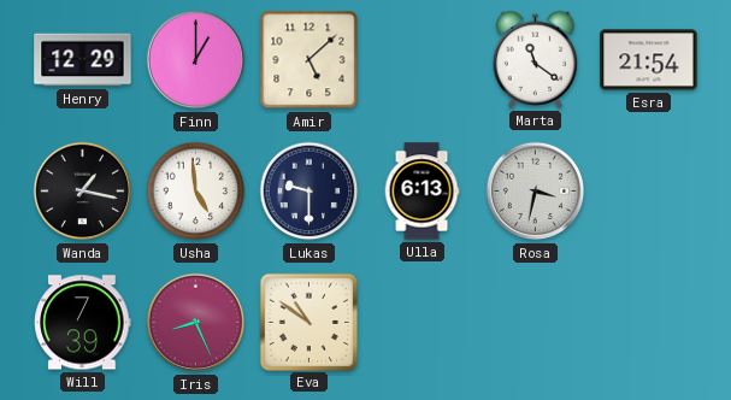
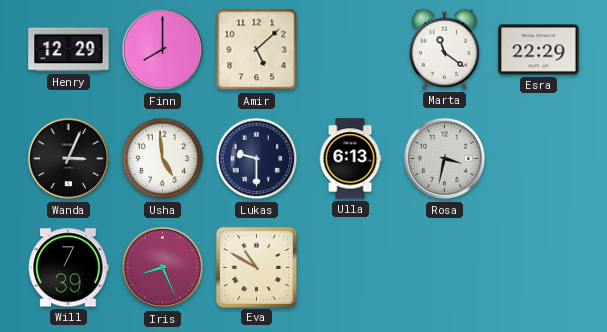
Finn: 1:00 -> 8:00
Esra: 21:54 -> 22:29
Wanda: 1:17 -> 3:04
Eva: 10:51 -> 10:50
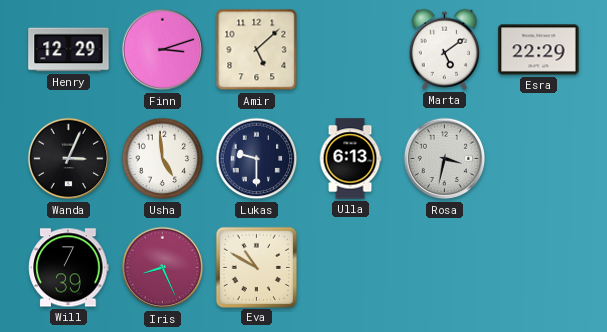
Finn: 8:00 -> 3:12
Marta: 11:21 -> 5:09
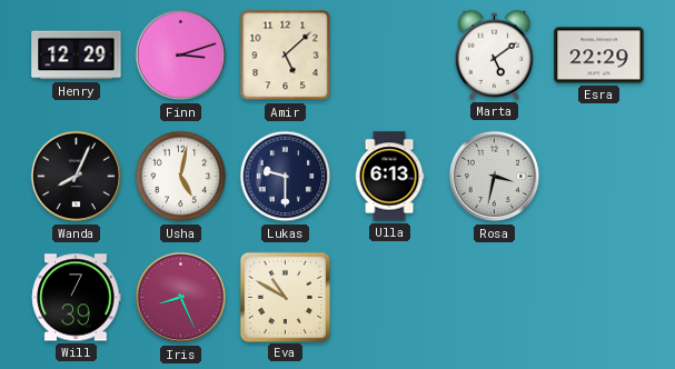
Wanda: 3:04 -> 8:04
Usha: 4:59 -> 5:02
